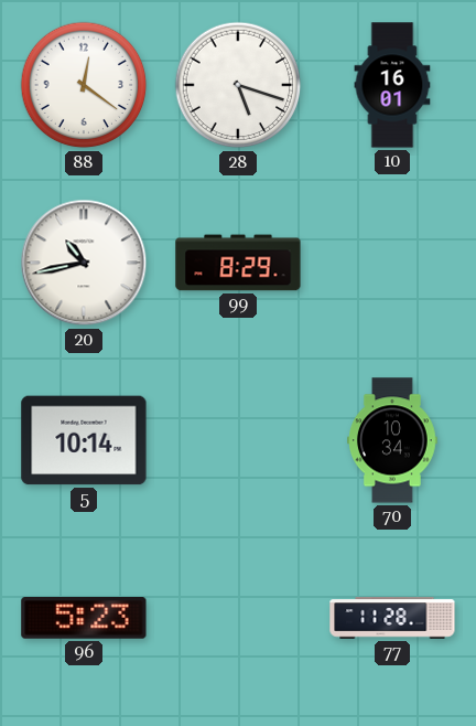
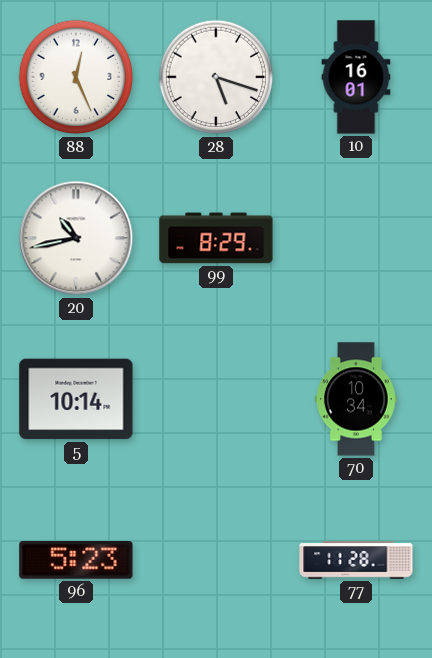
88: 12:21 -> 12:26
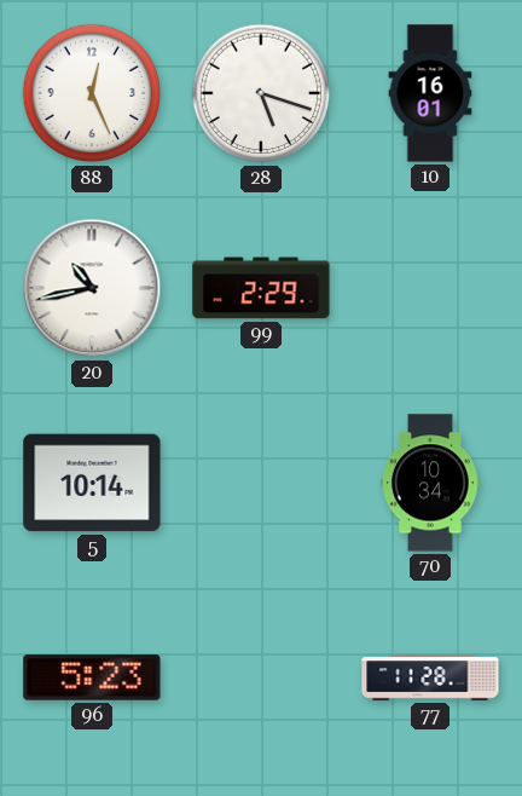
99: 8:29 -> 2:29
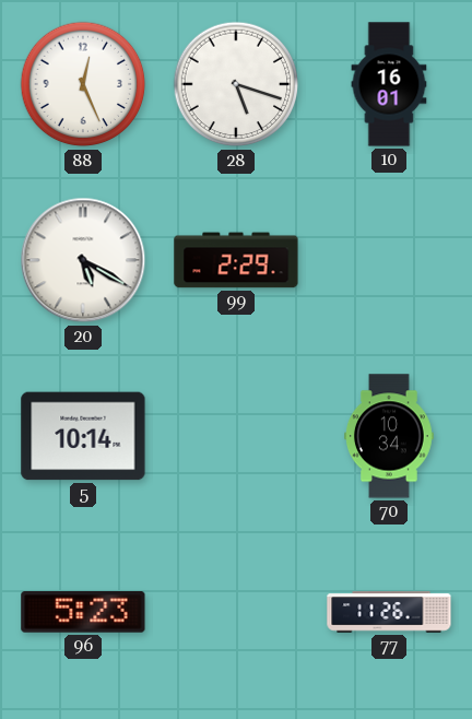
20: 10:43 -> 5:20
77: 11:28 -> 11:26
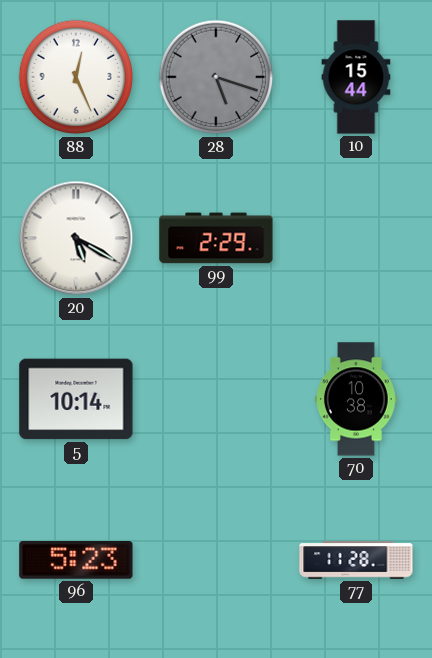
28 dial: white -> grey
10: 16:01 -> 15:44
70: 10:34 -> 10:38
77: 11:26 -> 11:28
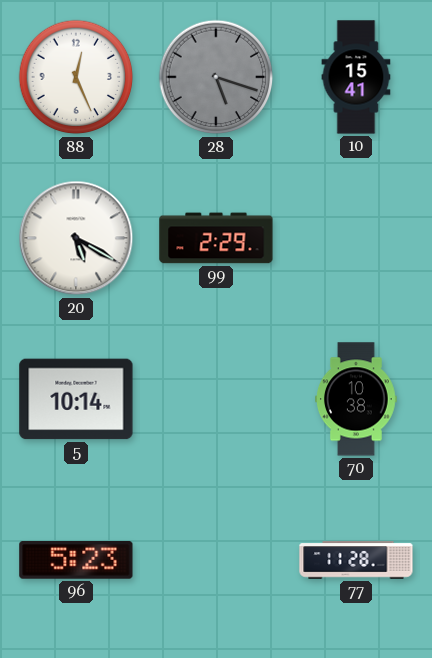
10: 15:44 -> 15:41
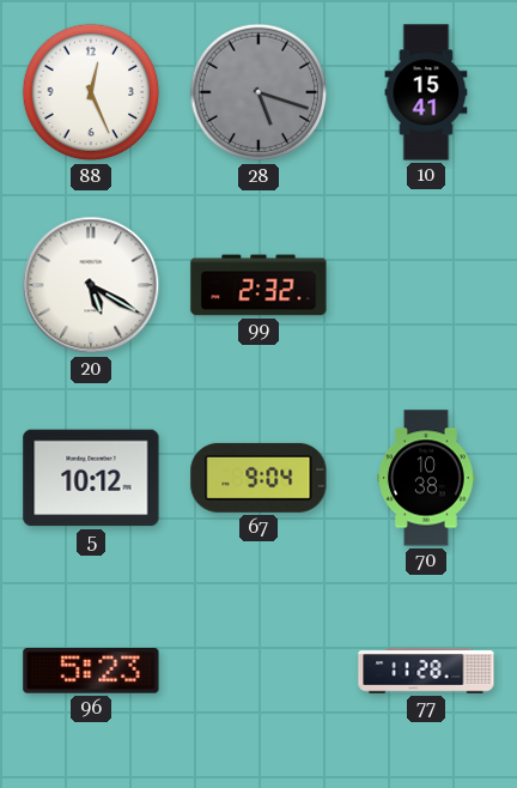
99: 2:29 -> 2:32
5: 10:14 -> 10:12
67: none -> 9:04
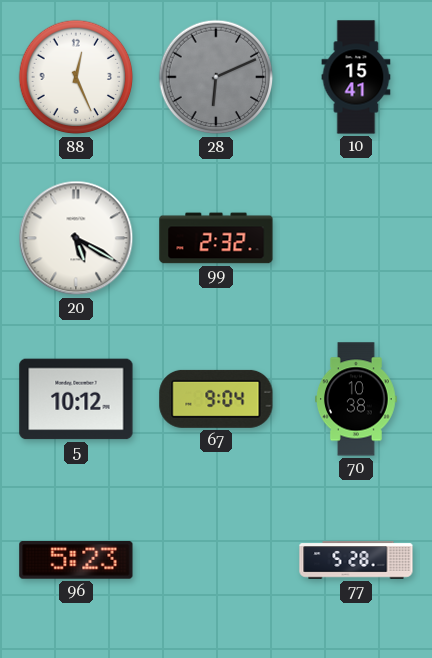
28: 5:18 -> 6:11
77: 11:28 -> 5:28
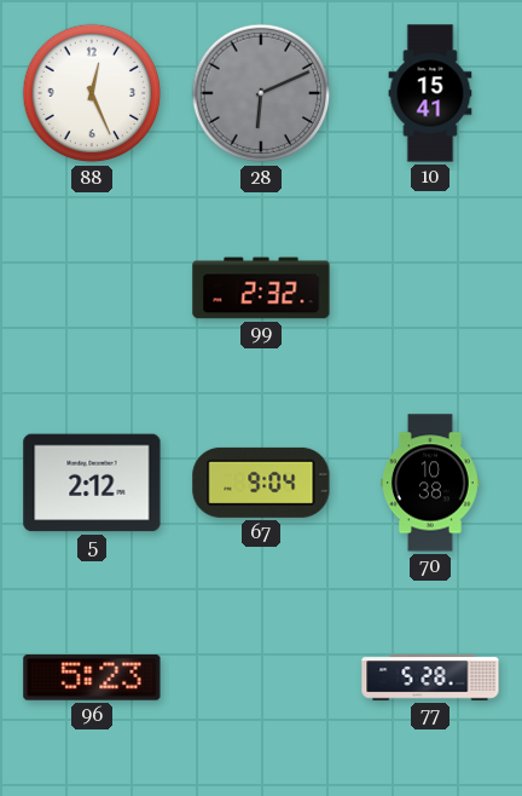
20: 5:20 -> none
5: 10:12 -> 2:12
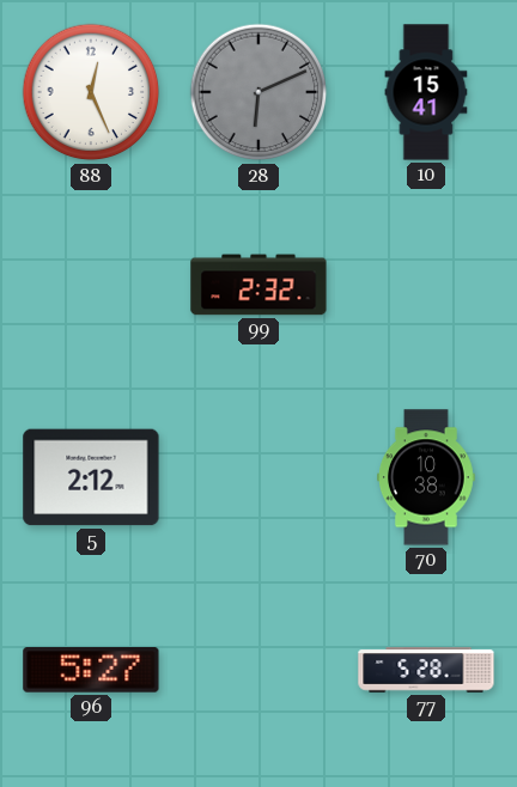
67: 9:04 -> none
96: 5:23 -> 5:27
